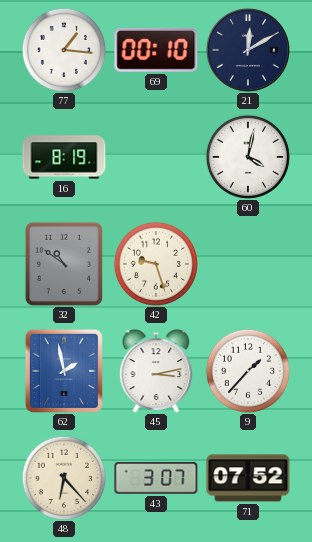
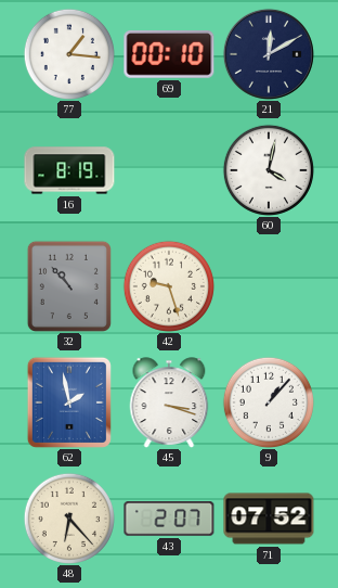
32: 10:51 -> 10:53
45: 3:13 -> 3:18
9: 1:37 -> 1:07
43: 3:07 -> 2:07
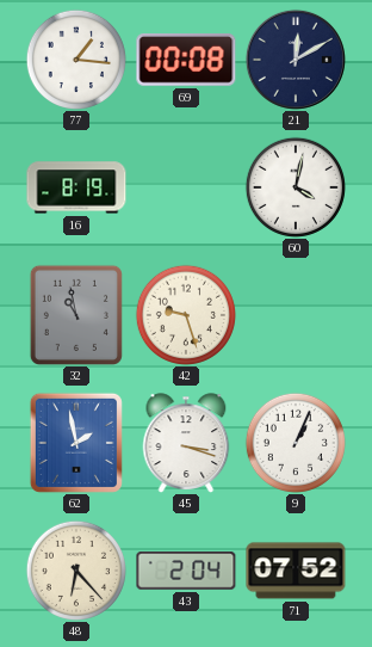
69: 00:10 -> 00:08
32: 10:53 -> 10:58
9: 1:07 -> 1:04
43: 2:07 -> 2:04
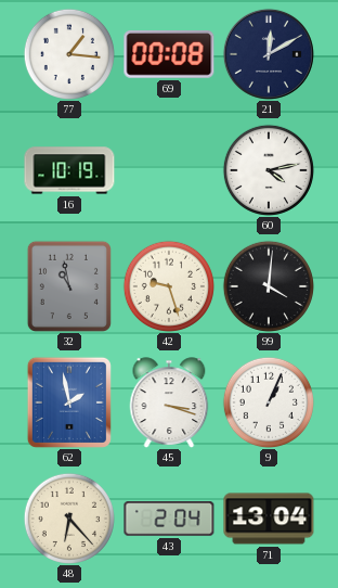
16: 8:19 -> 10:19
60: 4:02 -> 4:13
99: none -> 4:01
71: 07:52 -> 13:04
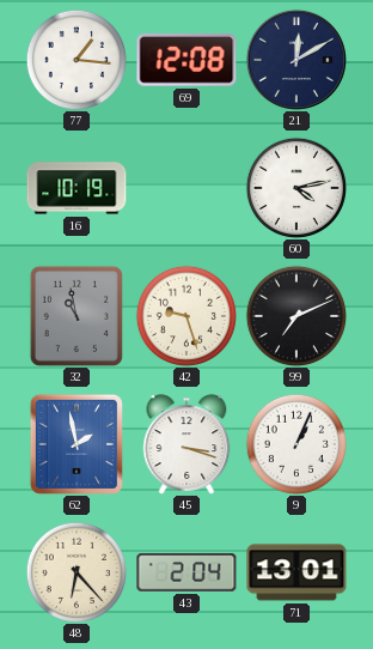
69: 00:08 -> 12:08
99: 4:01 -> 7:11
71: 13:04 -> 13:01
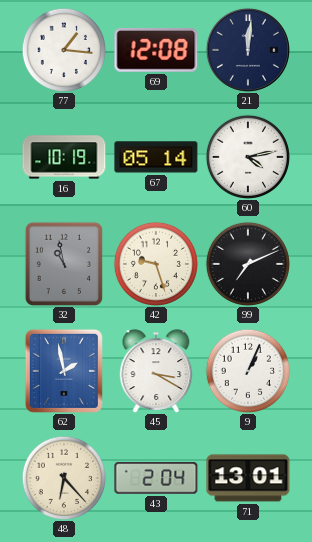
21: 12:10 -> 12:01
67: none -> 05:14
45: 3:18 -> 3:20
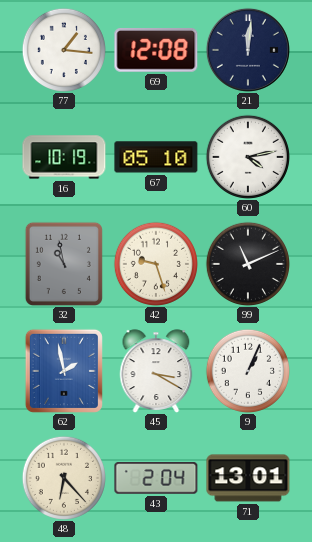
67: 05:14 -> 05:10
99: 7:11 -> 11:11
